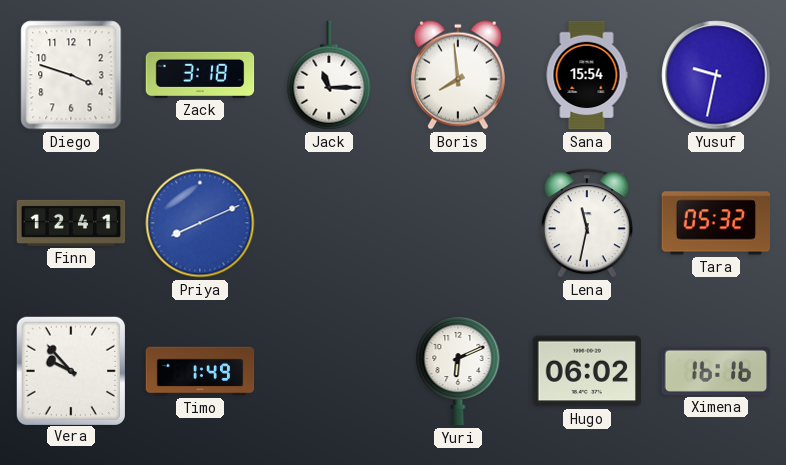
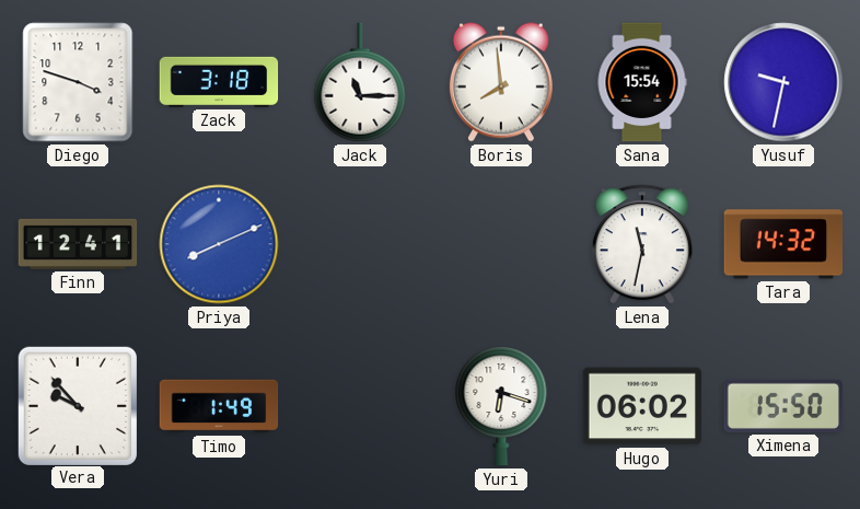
Tara: 05:32 -> 14:32
Yuri: 6:11 -> 6:18
Ximena: 16:16 -> 15:50
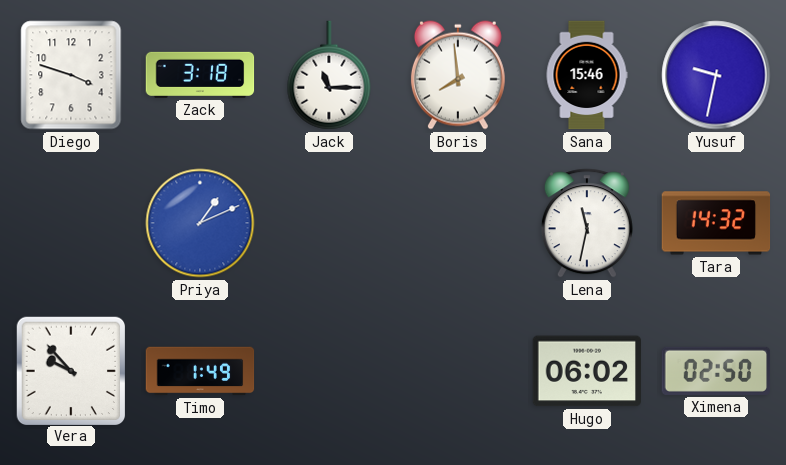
Sana: 15:54 -> 15:46
Finn: 12:41 -> none
Priya: 8:11 -> 1:11
Yuri: 6:18 -> none
Ximena: 15:50 -> 02:50
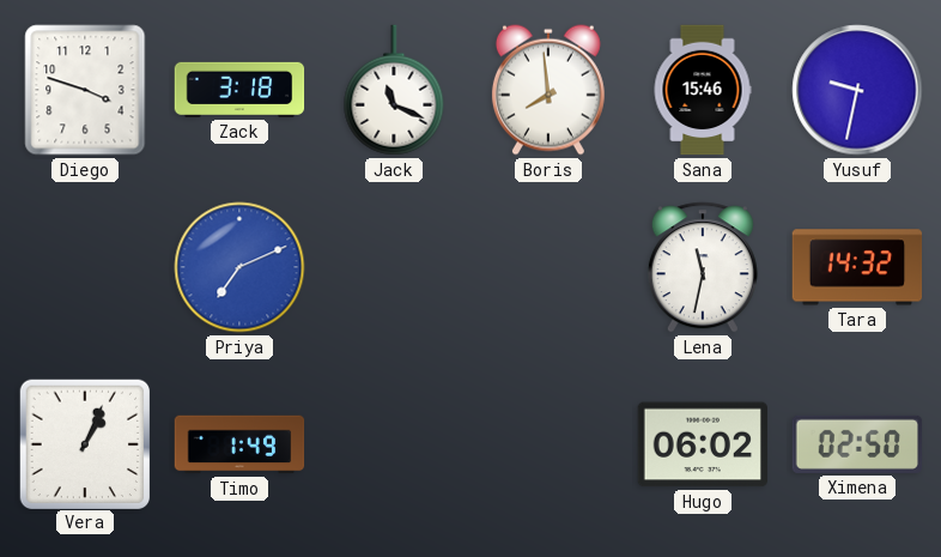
Jack: 11:15 -> 11:19
Priya: 1:11 -> 7:11
Vera: 9:53 -> 1:04
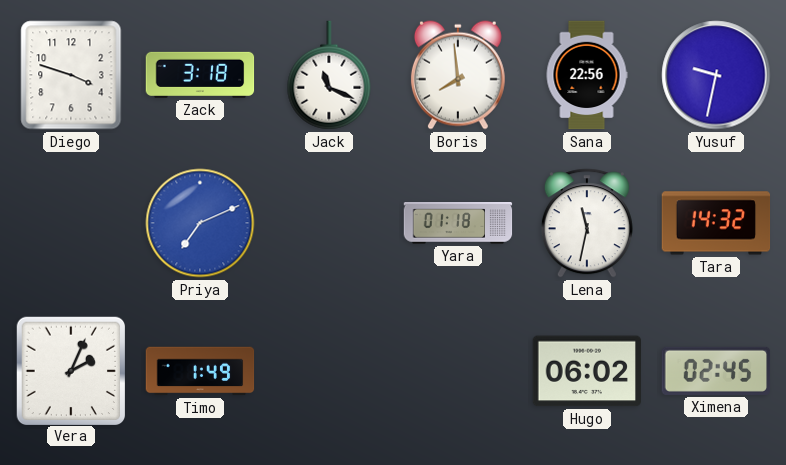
Sana: 15:46 -> 22:56
Yara: none -> 01:18
Vera: 1:04 -> 2:04
Ximena: 02:50 -> 02:45
